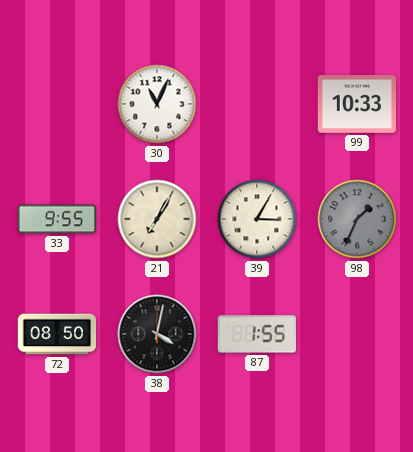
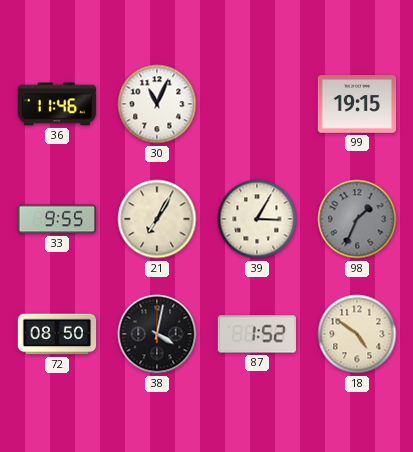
36: none -> 11:46
99: 10:33 -> 19:15
87: 1:55 -> 1:52
18: none -> 4:51
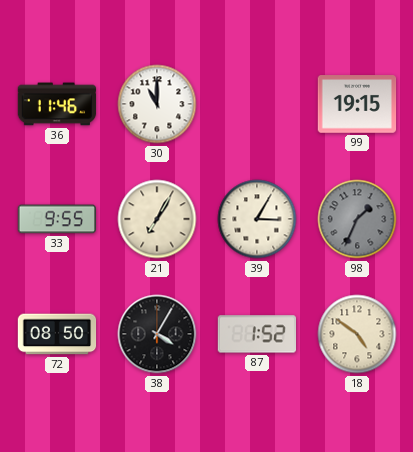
30: 11:04 -> 11:00
38: 4:02 -> 4:05
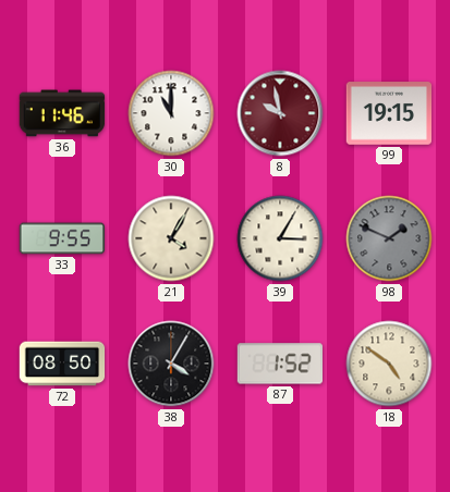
8: none -> 9:58
21: 7:05 -> 4:05
98: 1:34 -> 1:49
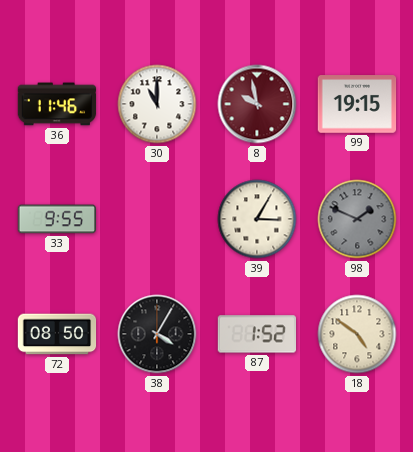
21: 4:05 -> none
